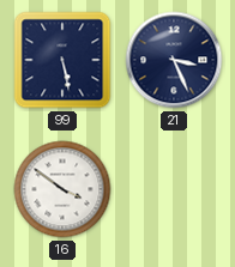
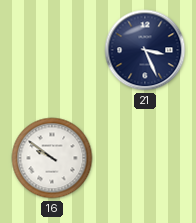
99: 5:28 -> none
16: 3:51 -> 9:51
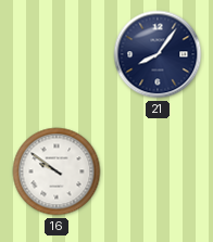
21: 3:26 -> 8:06
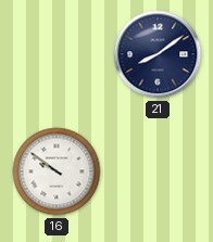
21: 8:06 -> 8:09
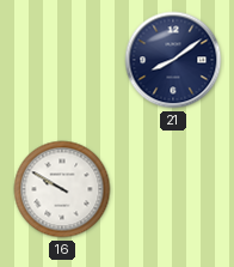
16: 9:51 -> 9:50
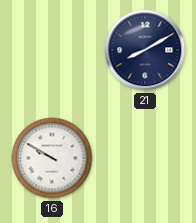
21: 8:09 -> 8:10
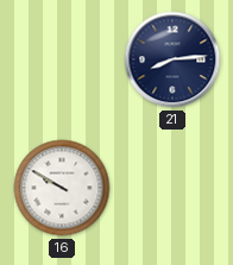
21: 8:10 -> 8:14
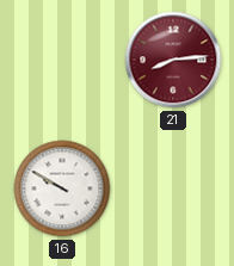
21 dial: navy -> burgundy
